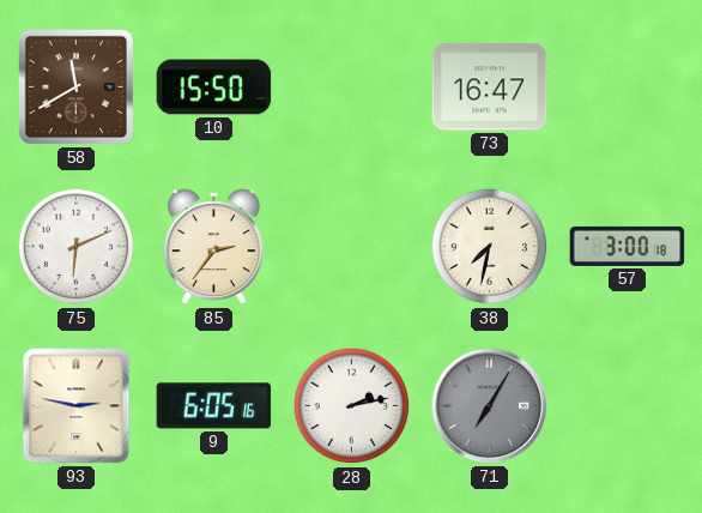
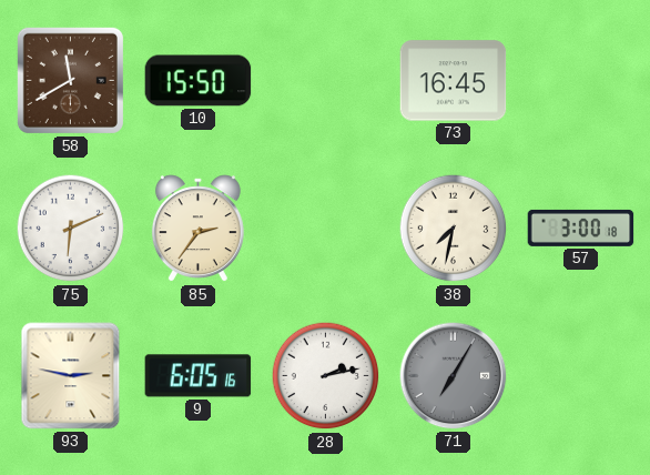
73: 16:47 -> 16:45
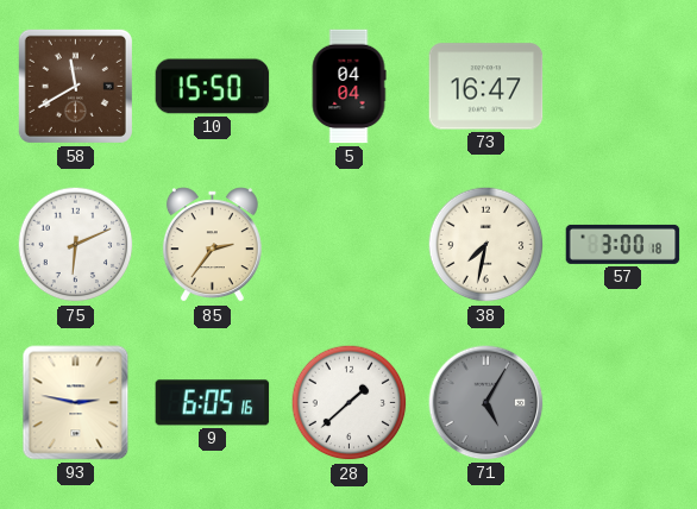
5: none -> 04:04
73: 16:45 -> 16:47
28: 2:13 -> 1:38
71: 7:05 -> 5:05
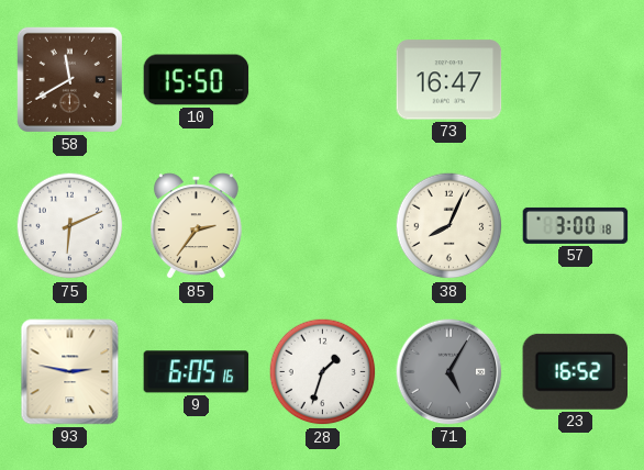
5: 04:04 -> none
38: 7:32 -> 8:04
28: 1:38 -> 1:33
23: none -> 16:52
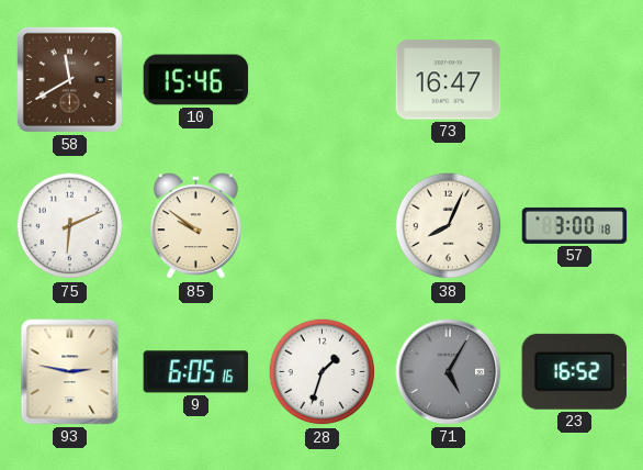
10: 15:50 -> 15:46
85: 2:36 -> 9:51
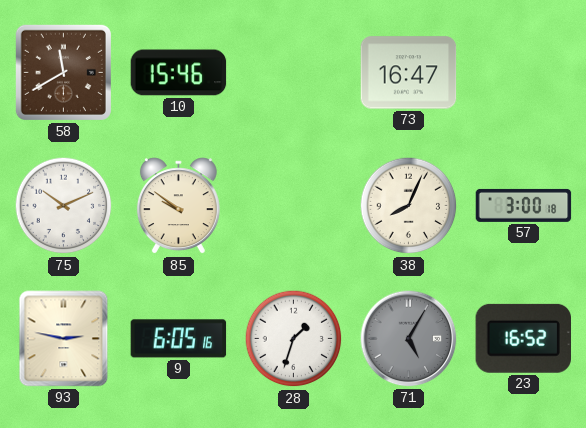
75: 6:11 -> 10:11
